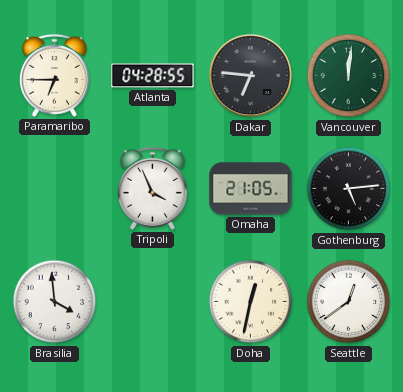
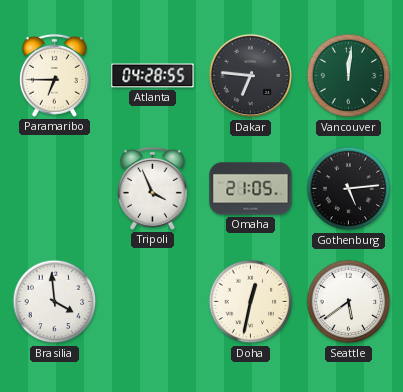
Seattle: 12:39 -> 5:39
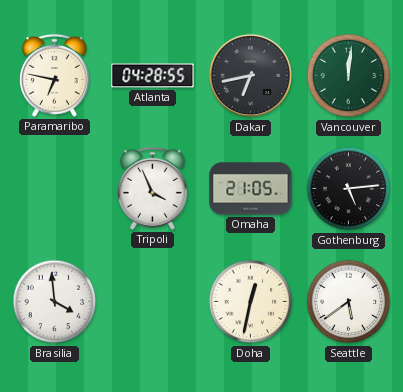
Paramaribo: 6:45 -> 6:47
Dakar: 6:46 -> 6:43
